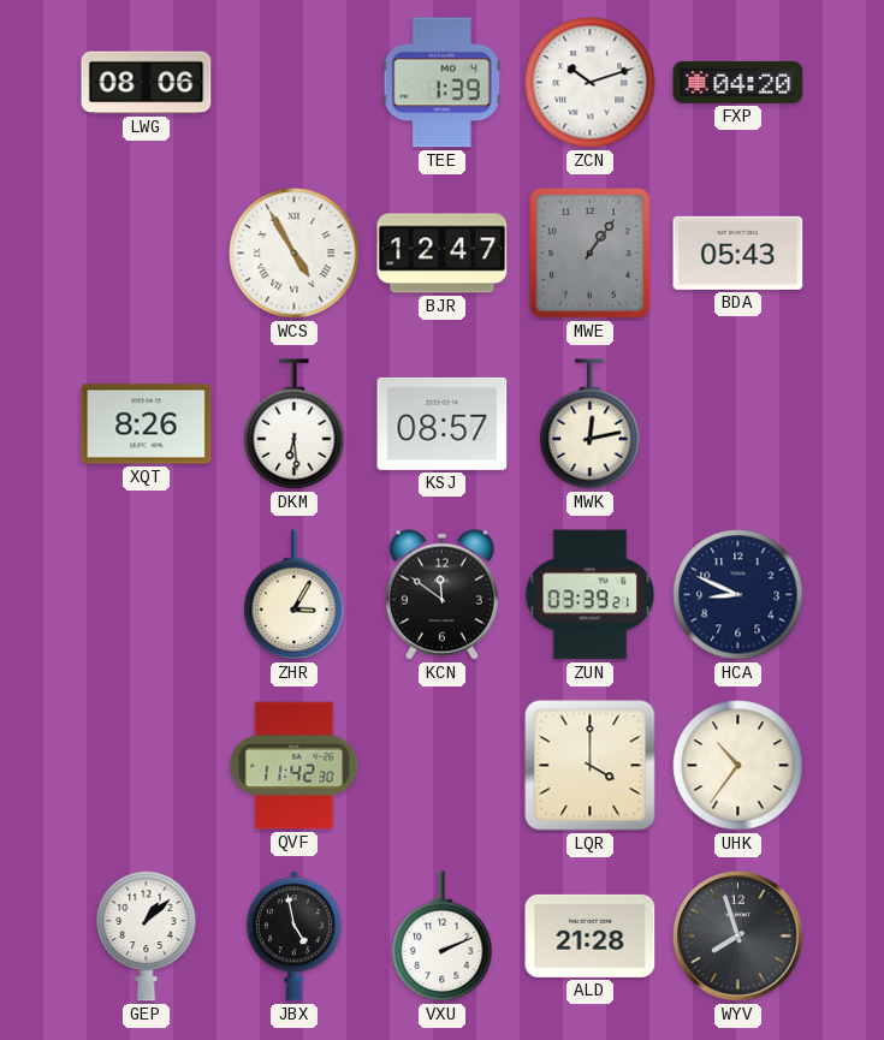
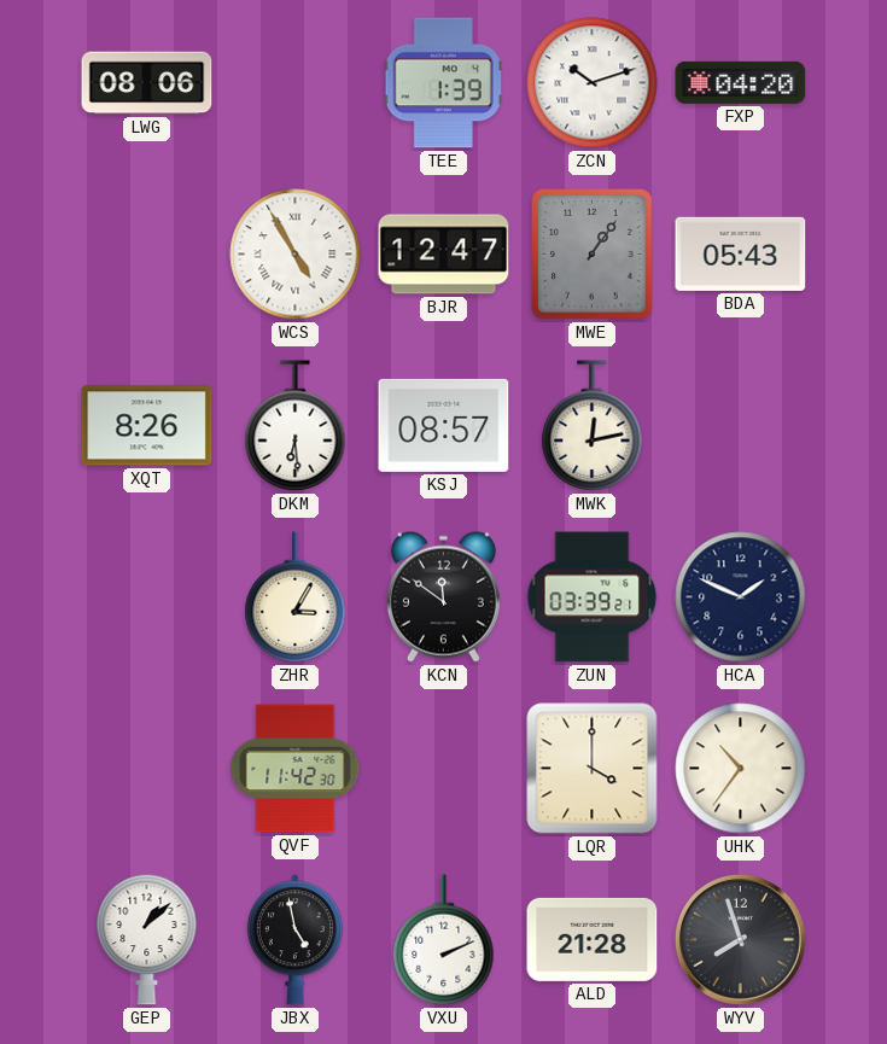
HCA: 8:49 -> 1:49
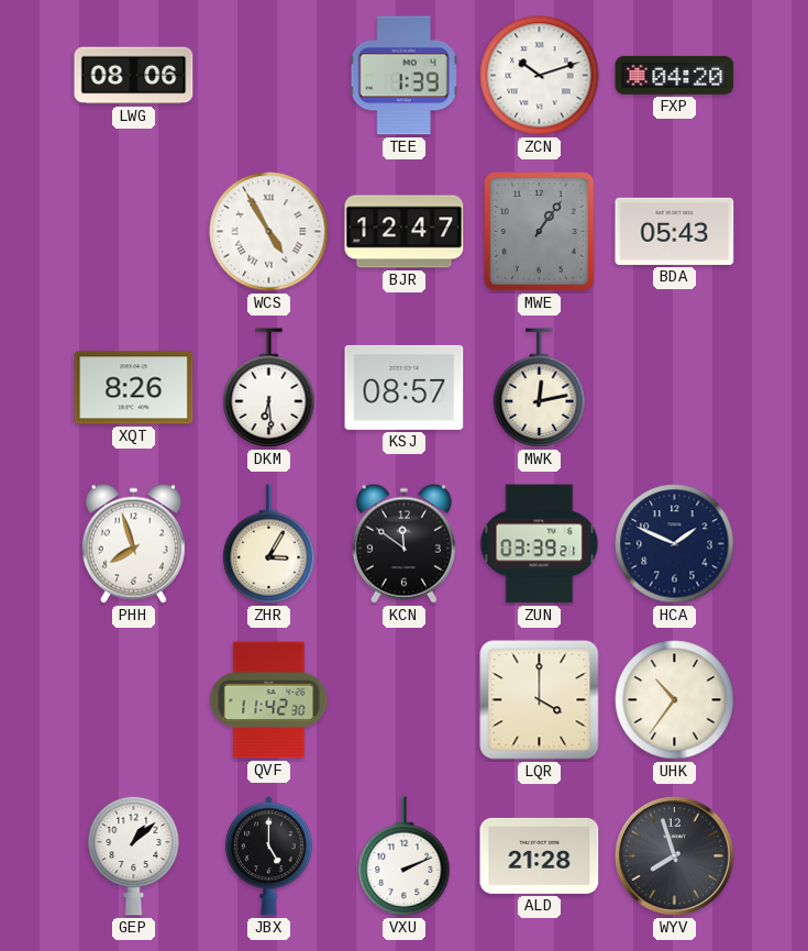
PHH: none -> 7:57
JBX: 4:58 -> 5:00
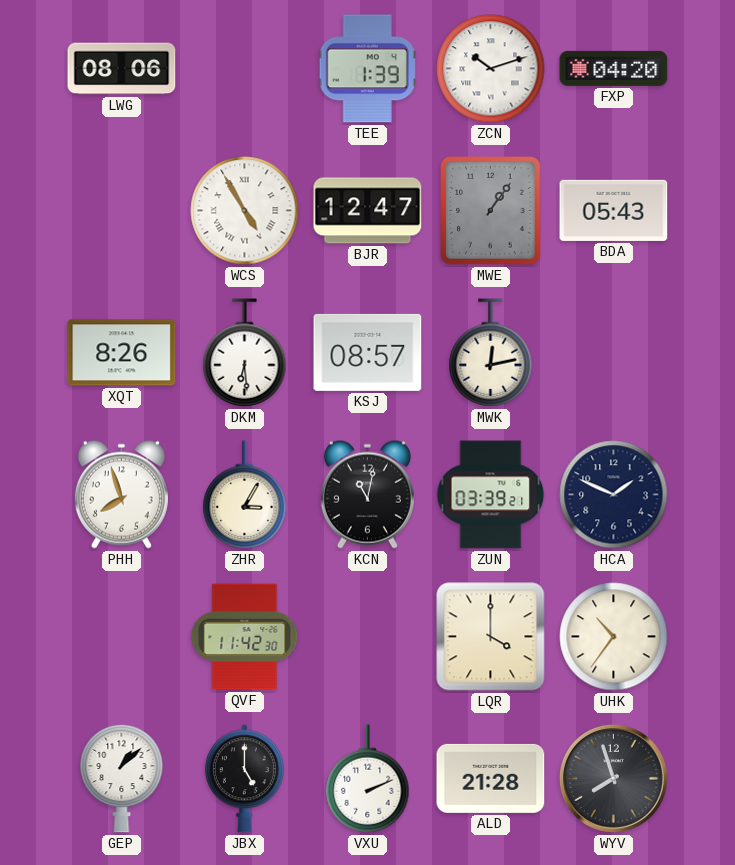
KCN: 11:51 -> 11:02
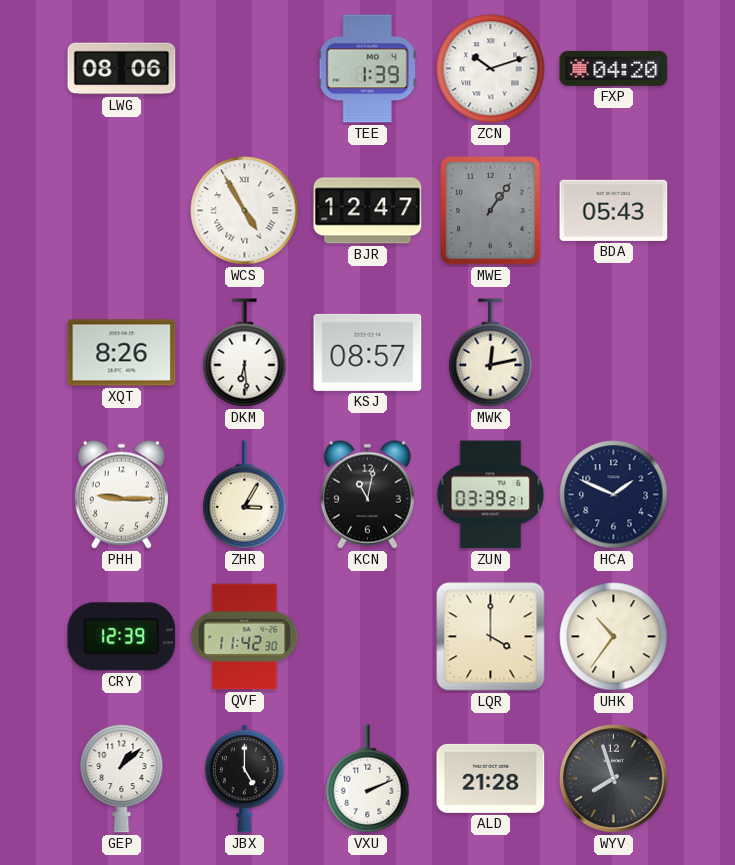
PHH: 7:57 -> 9:15
CRY: none -> 12:39
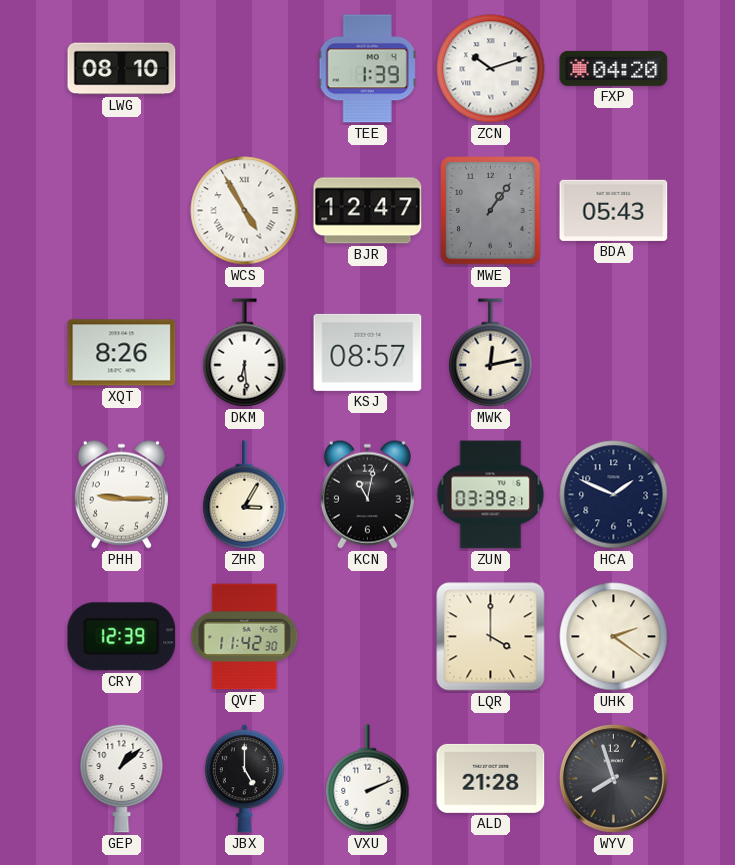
LWG: 08:06 -> 08:10
UHK: 10:36 -> 2:21
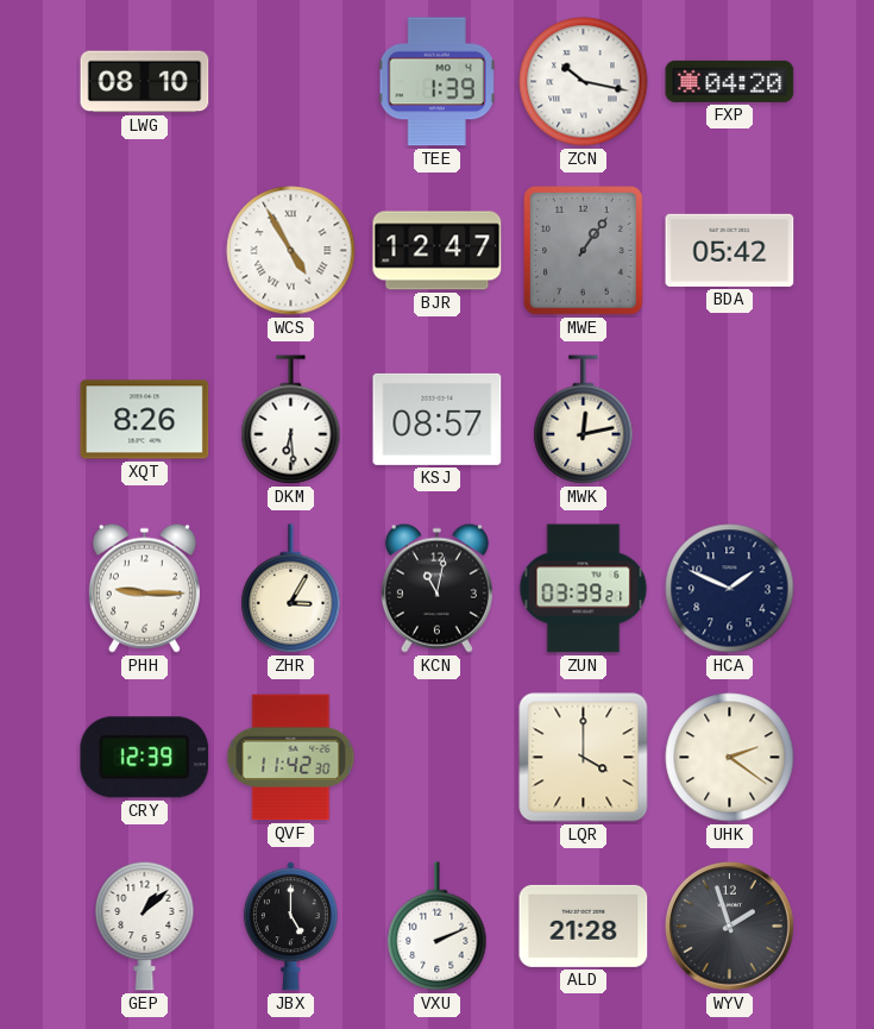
ZCN: 10:12 -> 10:17
BDA: 05:43 -> 05:42
WYV: 7:57 -> 1:57
